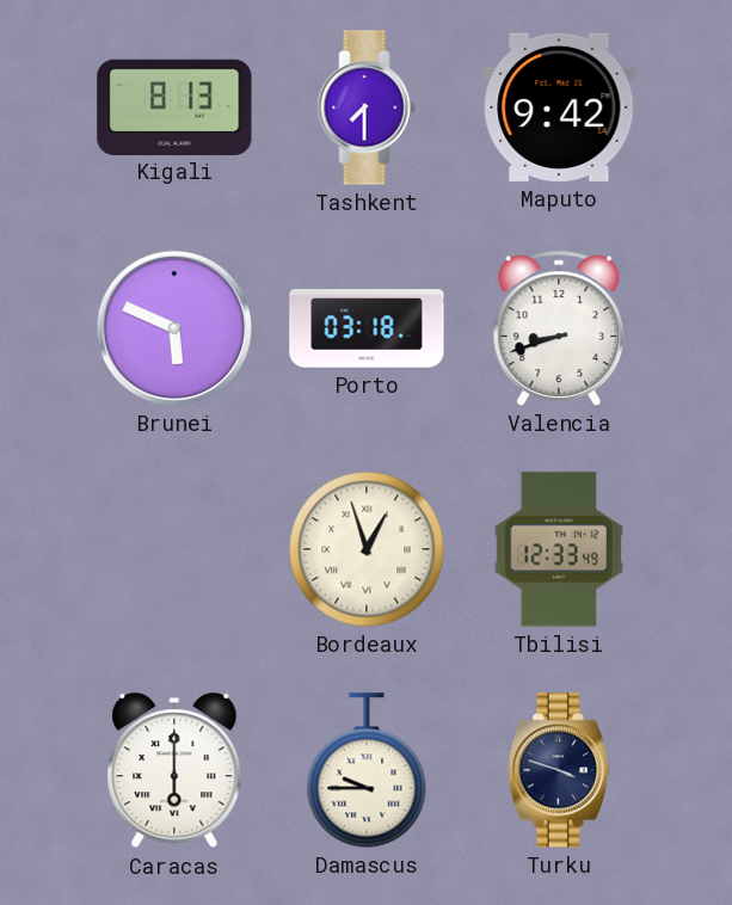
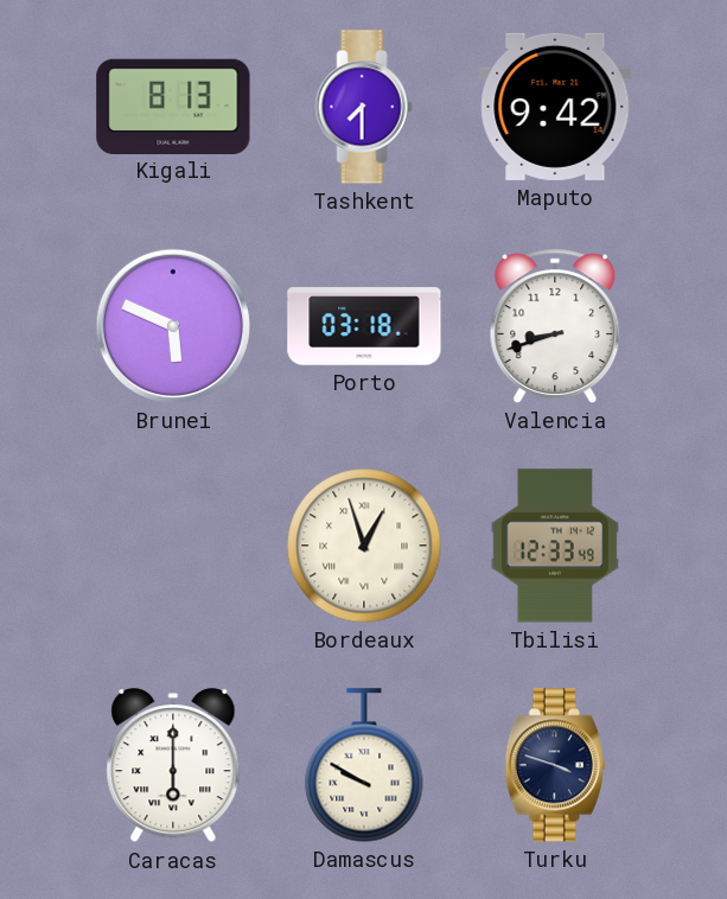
Damascus: 9:45 -> 9:50
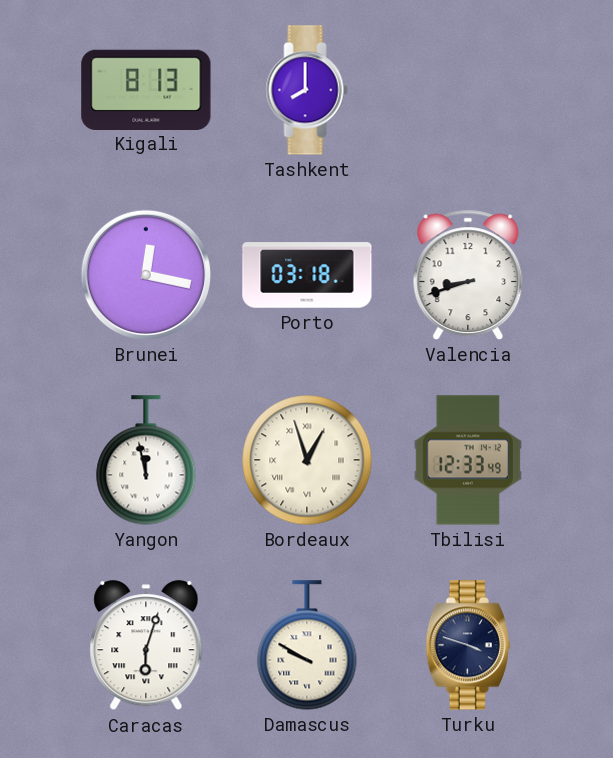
Tashkent: 7:30 -> 8:00
Maputo: 9:42 -> none
Brunei: 5:49 -> 12:17
Yangon: none -> 11:58
Caracas: 6:00 -> 6:03
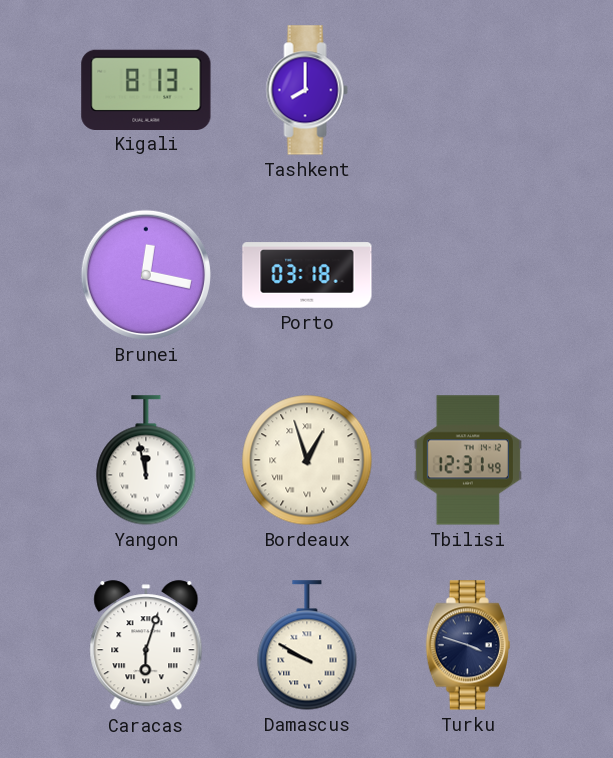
Valencia: 8:42 -> none
Tbilisi: 12:33 -> 12:31
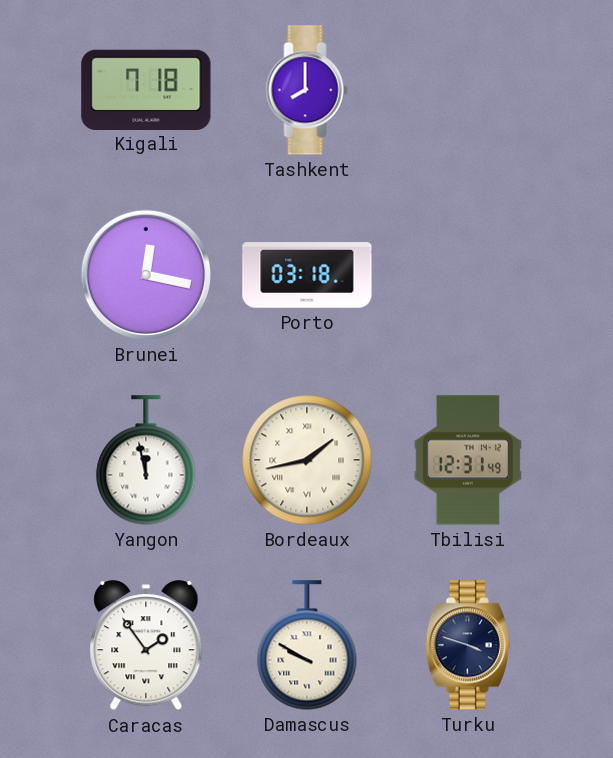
Kigali: 8:13 -> 7:18
Bordeaux: 12:57 -> 1:43
Caracas: 6:03 -> 1:54
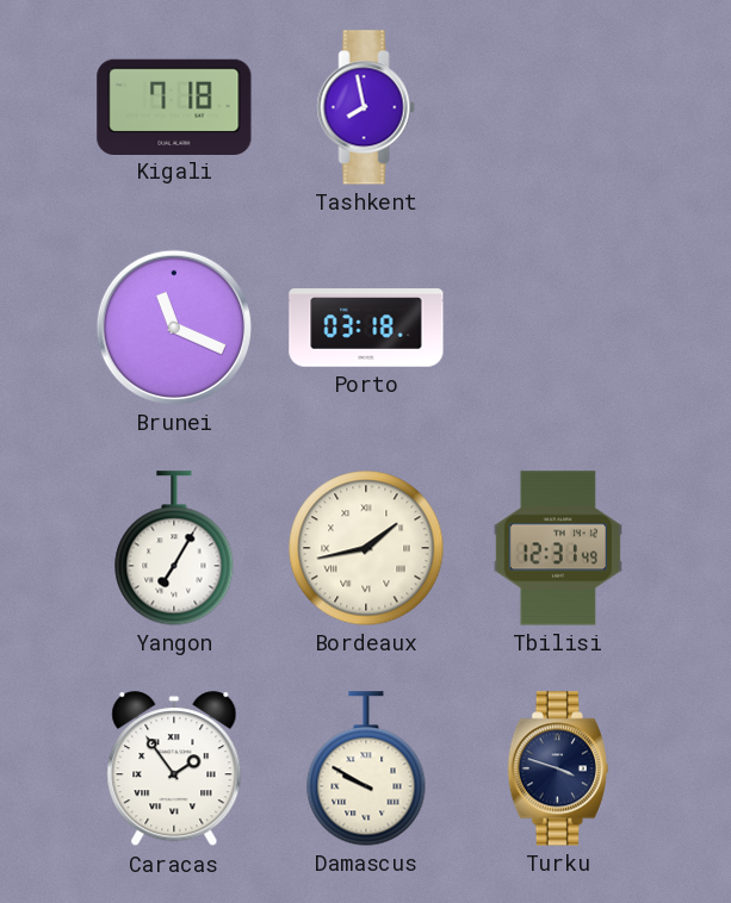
Tashkent: 8:00 -> 7:58
Brunei: 12:17 -> 11:19
Yangon: 11:58 -> 7:05
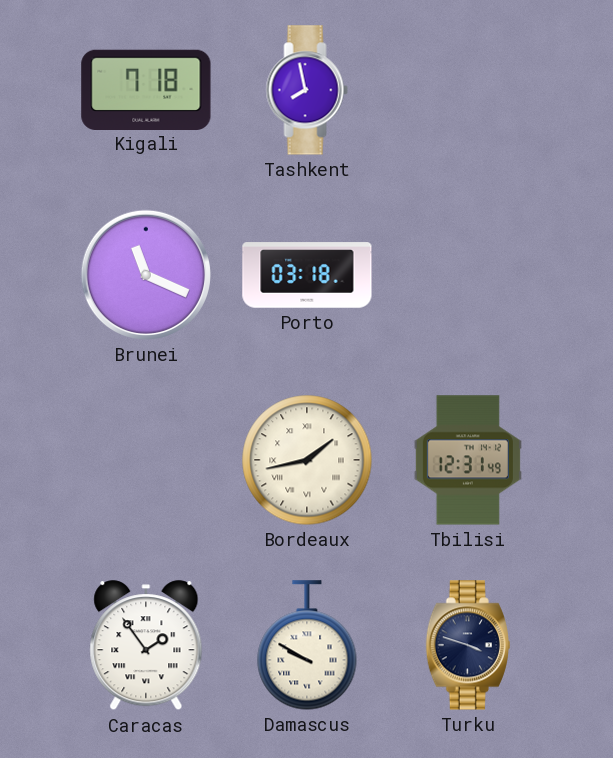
Yangon: 7:05 -> none
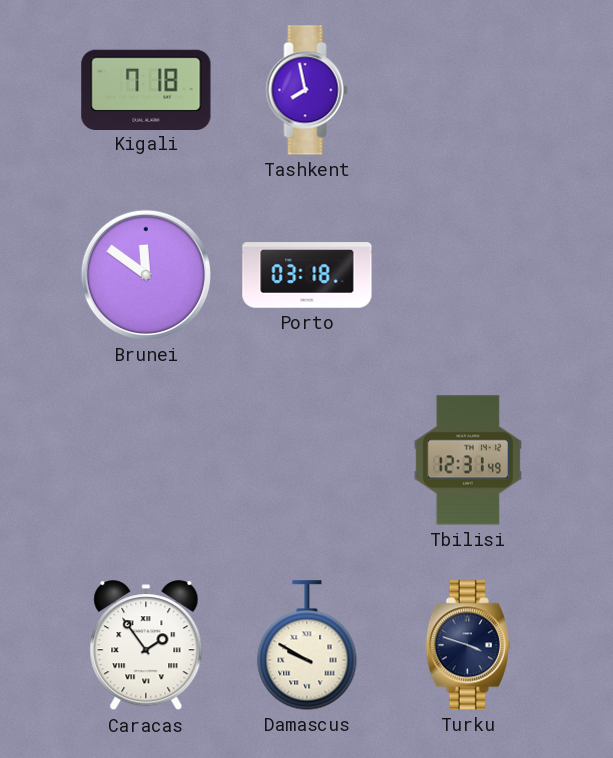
Brunei: 11:19 -> 11:51
Bordeaux: 1:43 -> none
